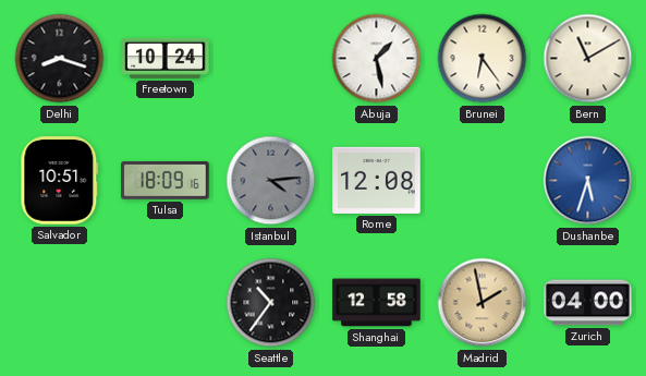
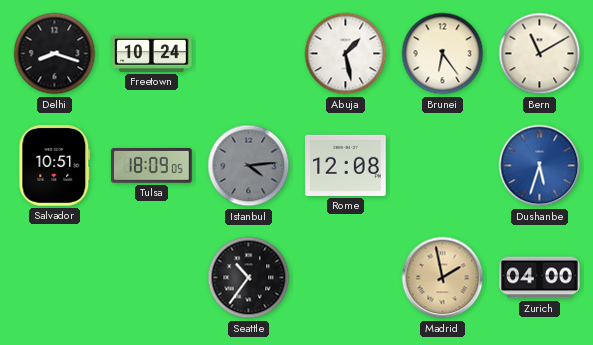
Tulsa: 18:09:16 -> 18:09:05
Shanghai: 12:58 -> none
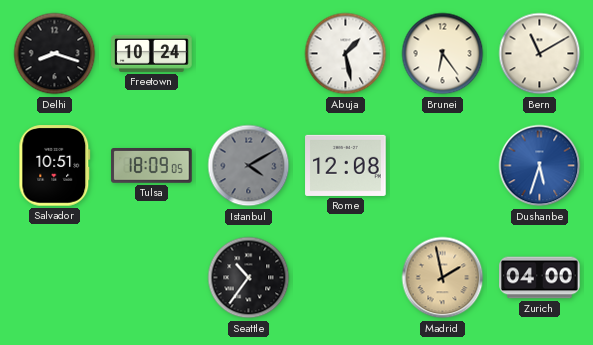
Istanbul: 4:14 -> 4:10
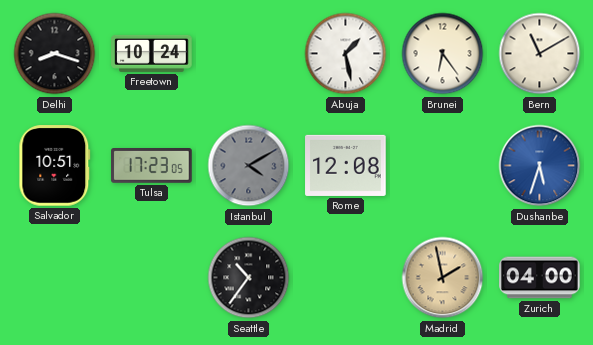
Tulsa: 18:09 -> 17:23
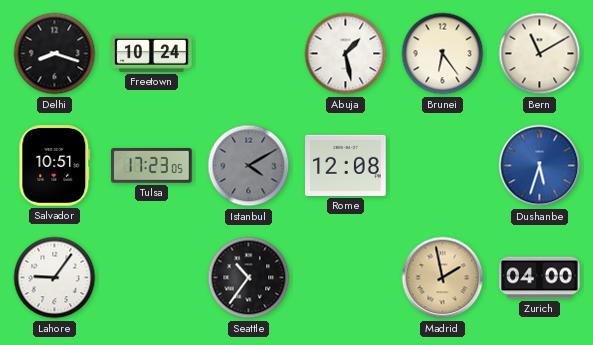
Lahore: none -> 9:06
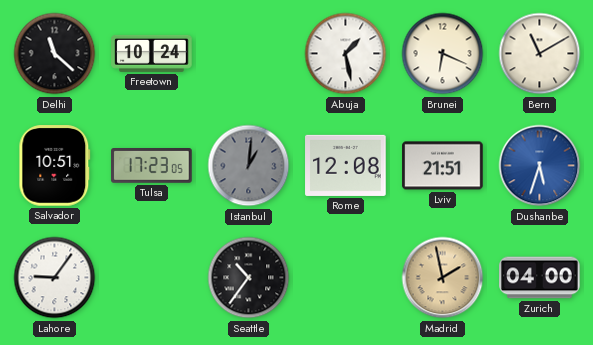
Delhi: 8:18 -> 11:22
Brunei: 6:24 -> 6:19
Istanbul: 4:10 -> 1:01
Lviv: none -> 21:51
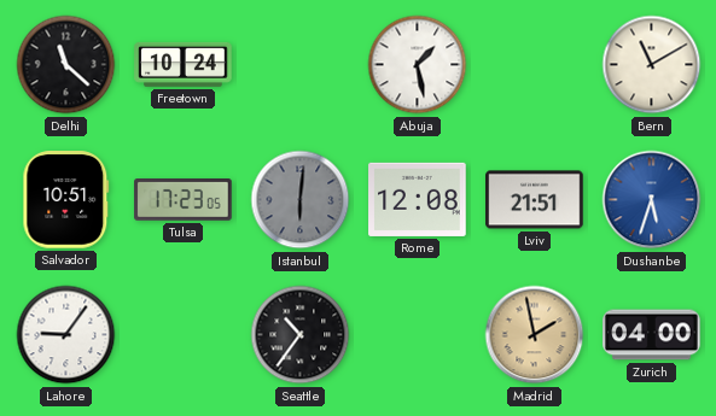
Brunei: 6:19 -> none
Istanbul: 1:01 -> 6:01
